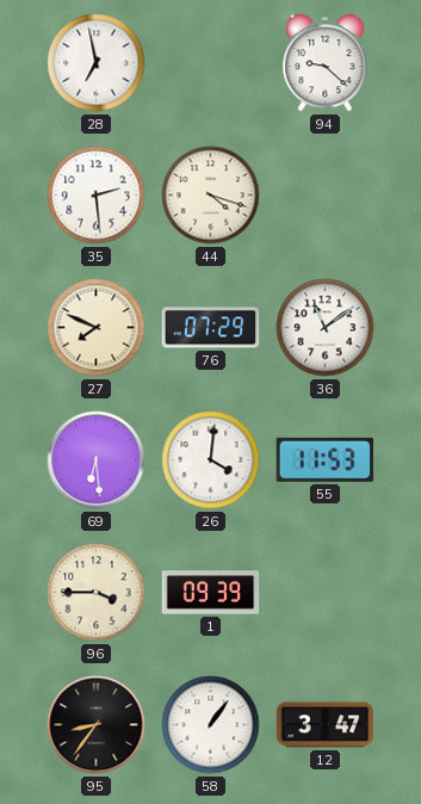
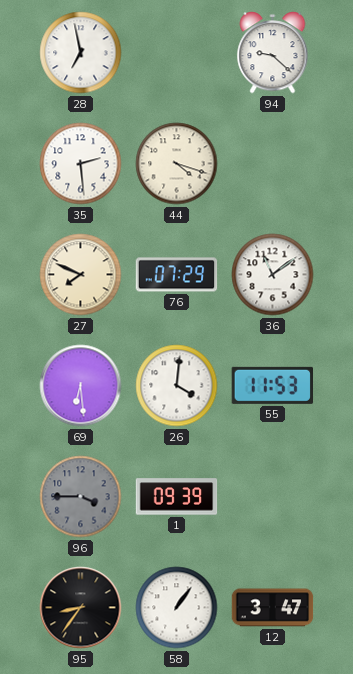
96 dial: cream -> grey
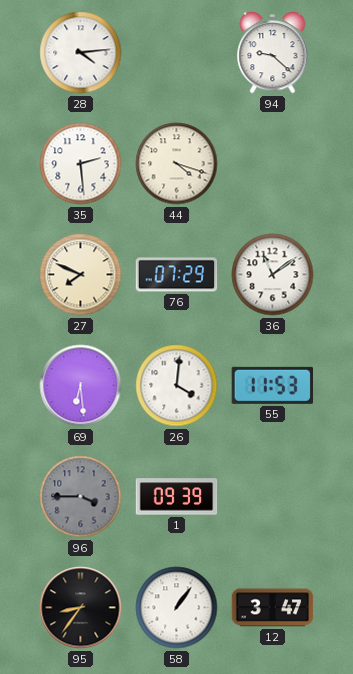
28: 6:58 -> 4:14
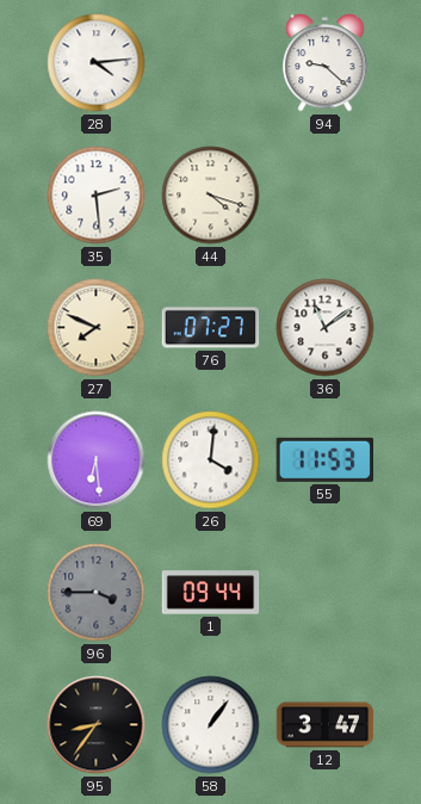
76: 07:29 -> 07:27
1: 09:39 -> 09:44
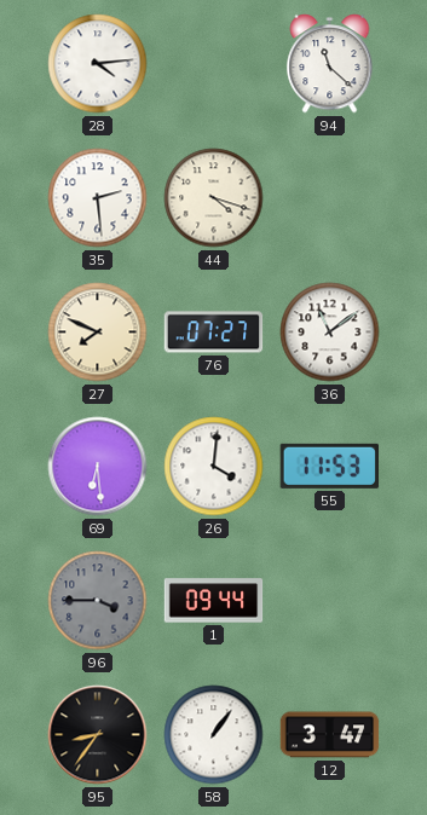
94: 9:22 -> 11:22
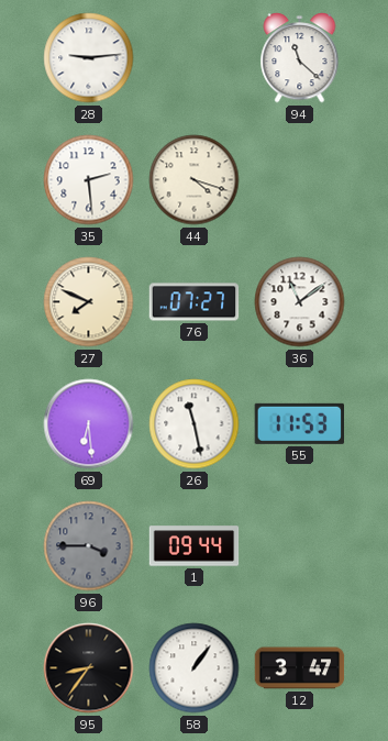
28: 4:14 -> 9:14
26: 4:01 -> 11:28
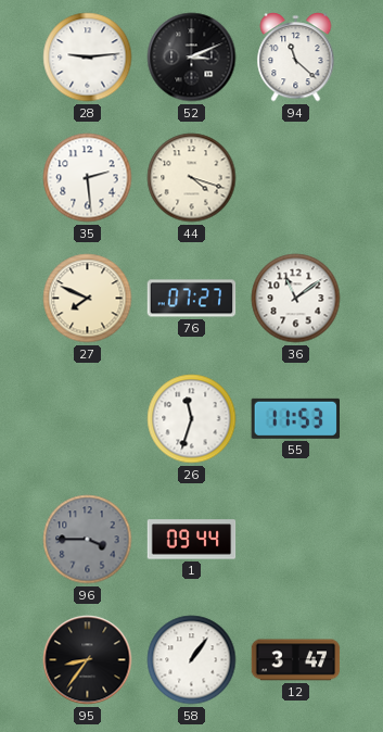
52: none -> 3:11
69: 6:29 -> none
26: 11:28 -> 11:33
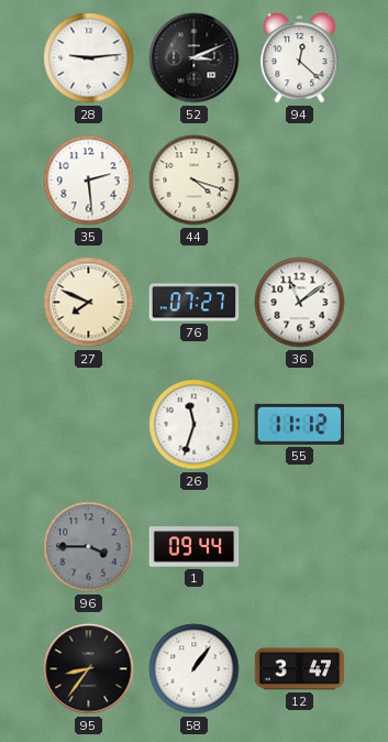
94: 11:22 -> 12:22
55: 11:53 -> 11:12
